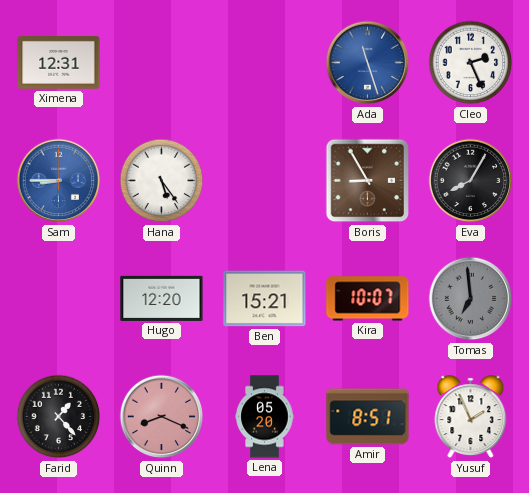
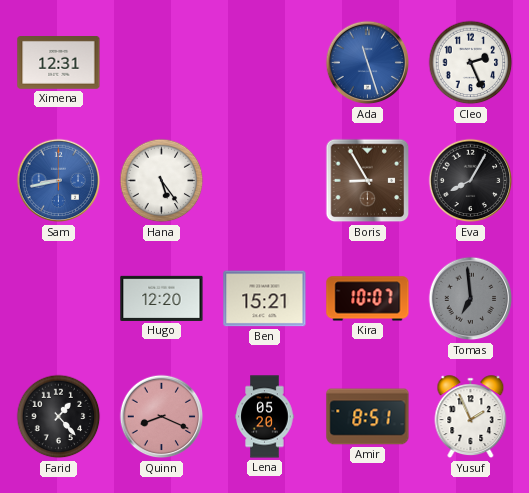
Sam: 8:45 -> 8:43
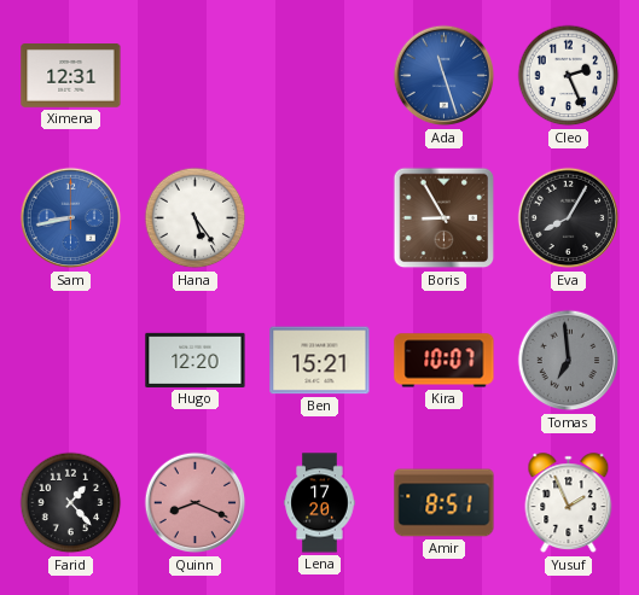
Lena: 05:20 -> 17:20
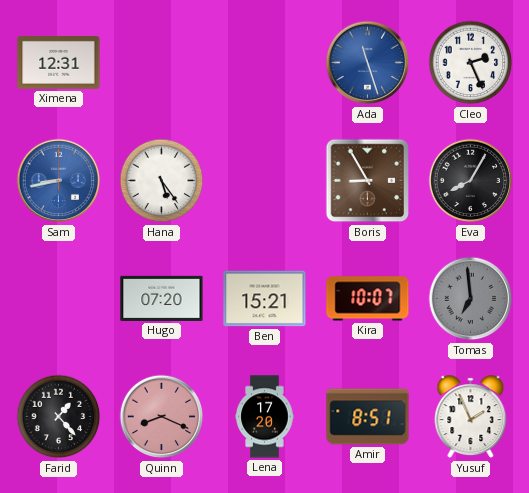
Hugo: 12:20 -> 07:20
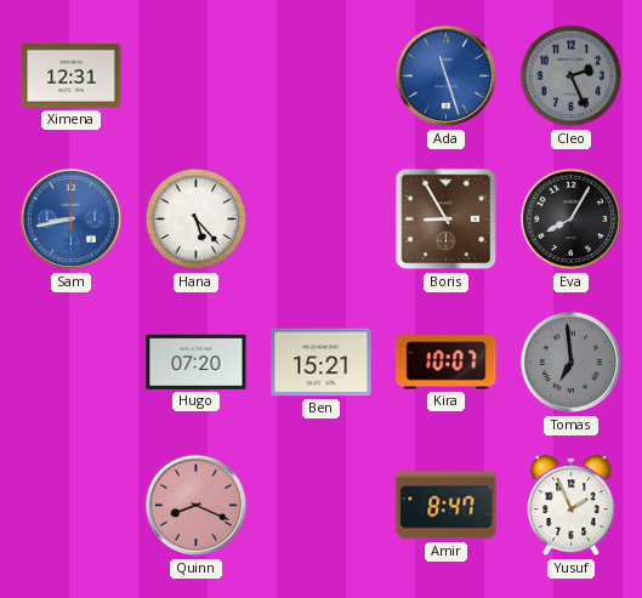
Cleo dial: white -> grey
Hana: 5:24 -> 5:23
Farid: 1:23 -> none
Lena: 17:20 -> none
Amir: 8:51 -> 8:47
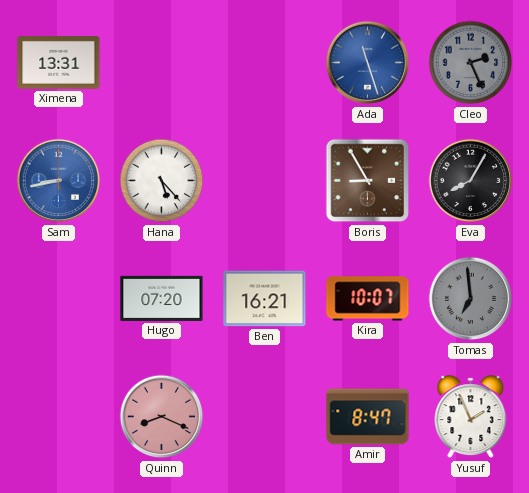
Ximena: 12:31 -> 13:31
Ben: 15:21 -> 16:21
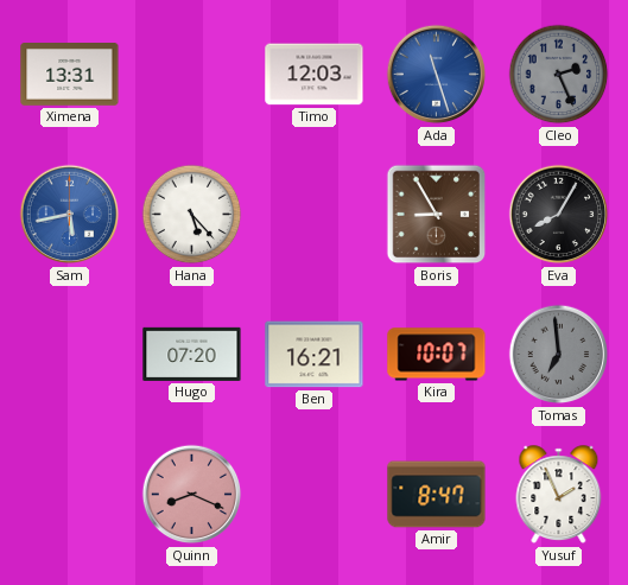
Timo: none -> 12:03
Sam: 8:43 -> 5:43
